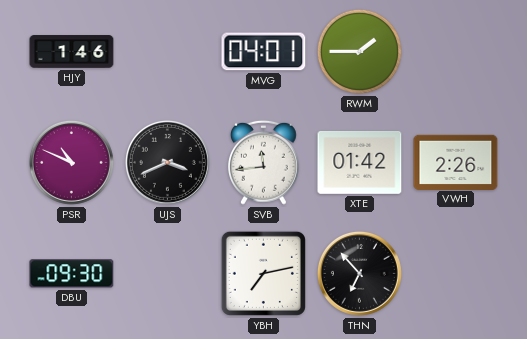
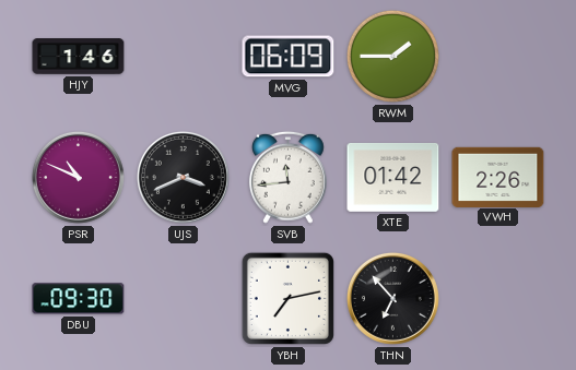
MVG: 04:01 -> 06:09
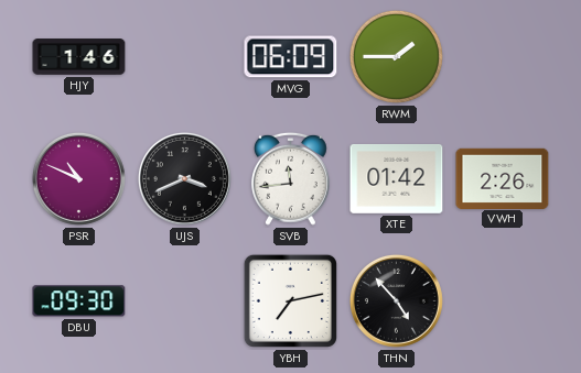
THN: 6:53 -> 4:53
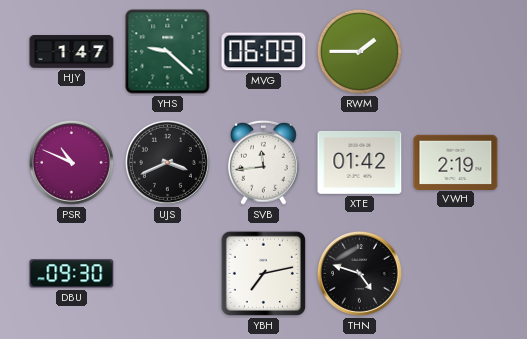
HJY: 1:46 -> 1:47
YHS: none -> 9:22
VWH: 2:26 -> 2:19
THN: 4:53 -> 4:48
